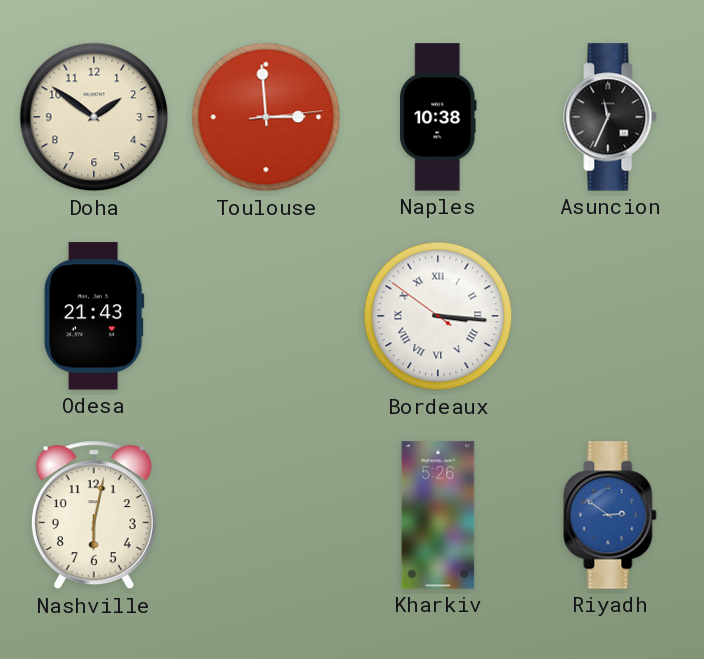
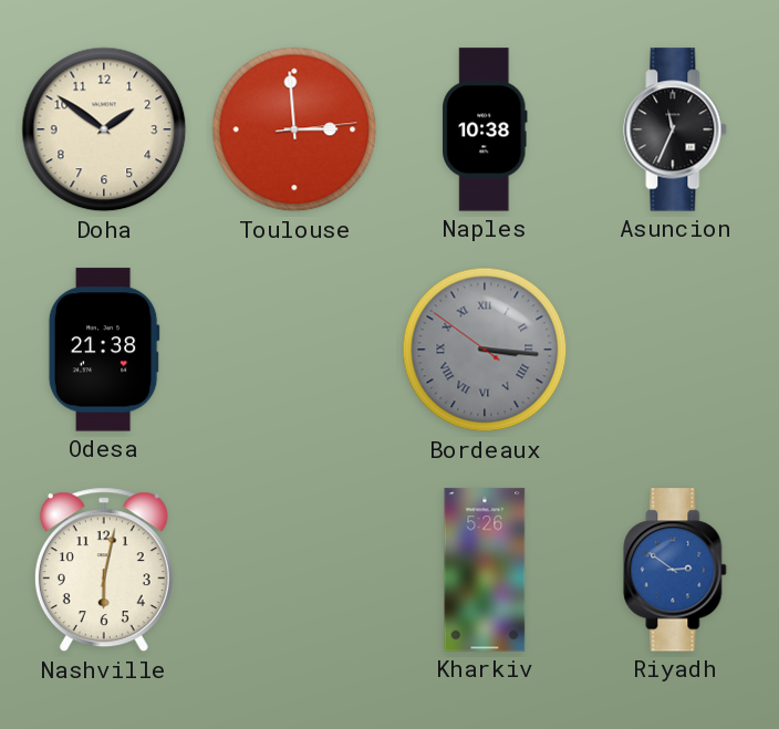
Odesa: 21:43 -> 21:38
Bordeaux dial: white -> grey
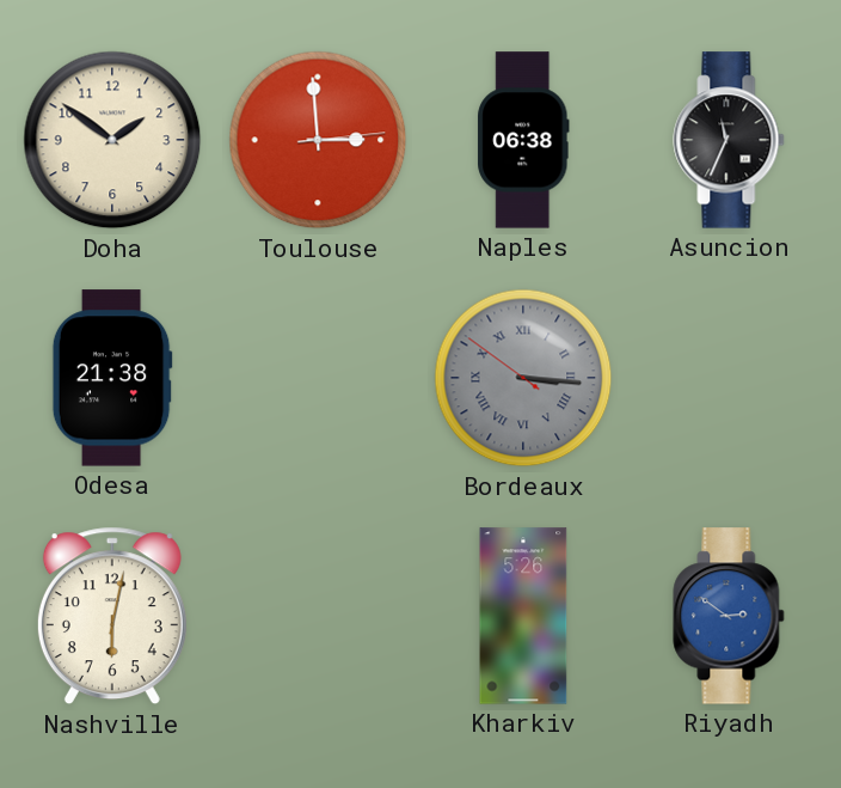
Naples: 10:38 -> 06:38
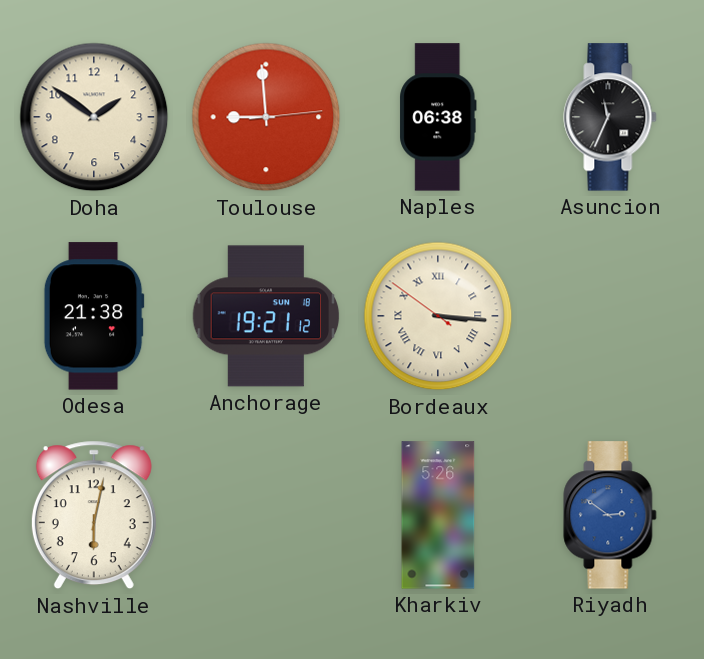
Toulouse: 2:59 -> 8:59
Anchorage: none -> 19:21
Bordeaux dial: grey -> cream
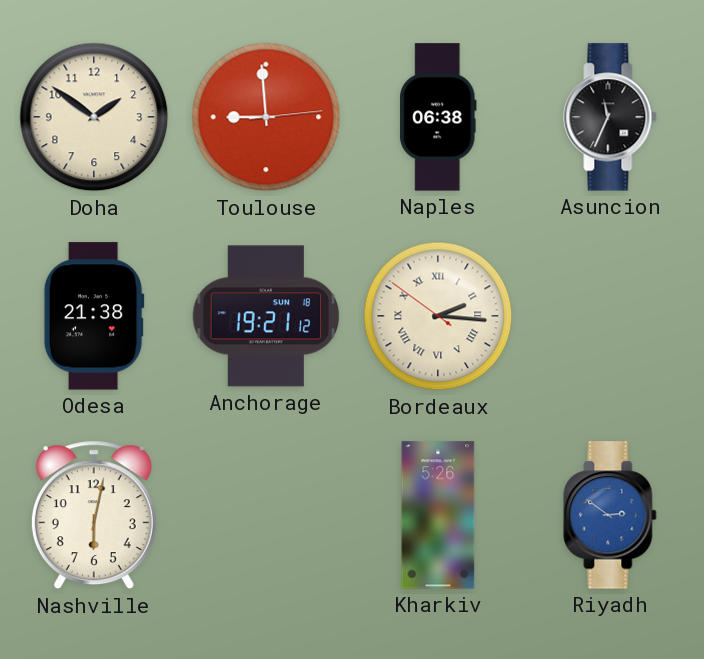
Bordeaux: 3:15 -> 2:15
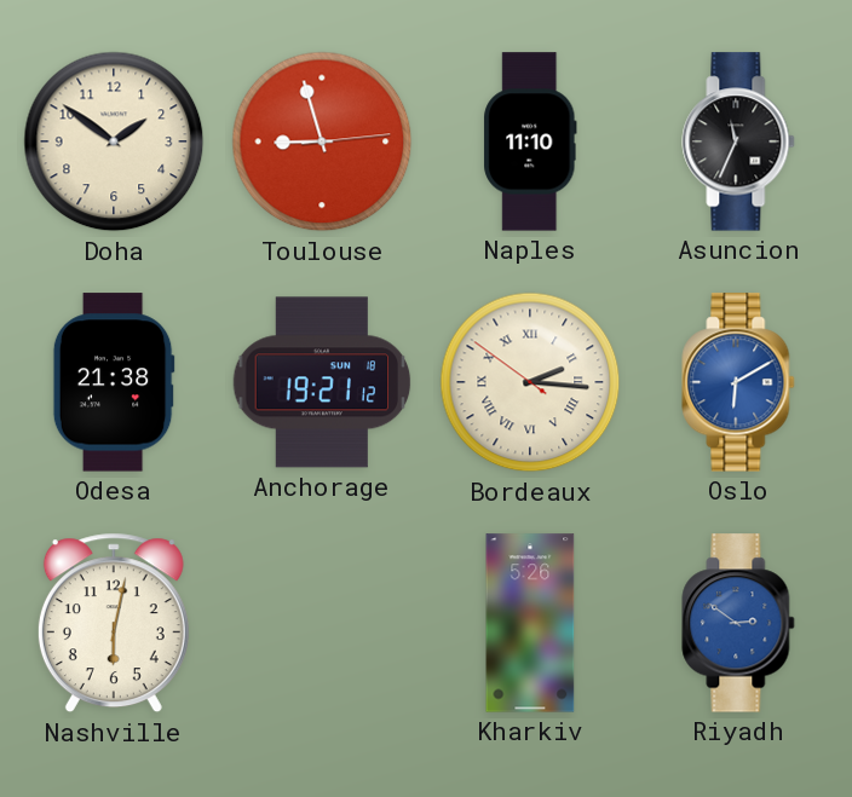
Toulouse: 8:59 -> 8:57
Naples: 06:38 -> 11:10
Oslo: none -> 6:10
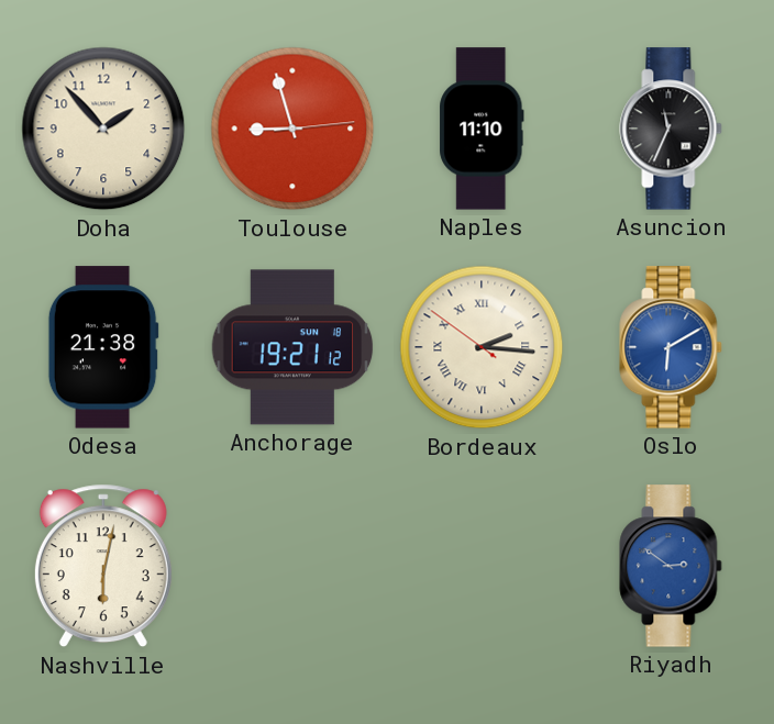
Doha: 1:51 -> 1:53
Kharkiv: 5:26 -> none
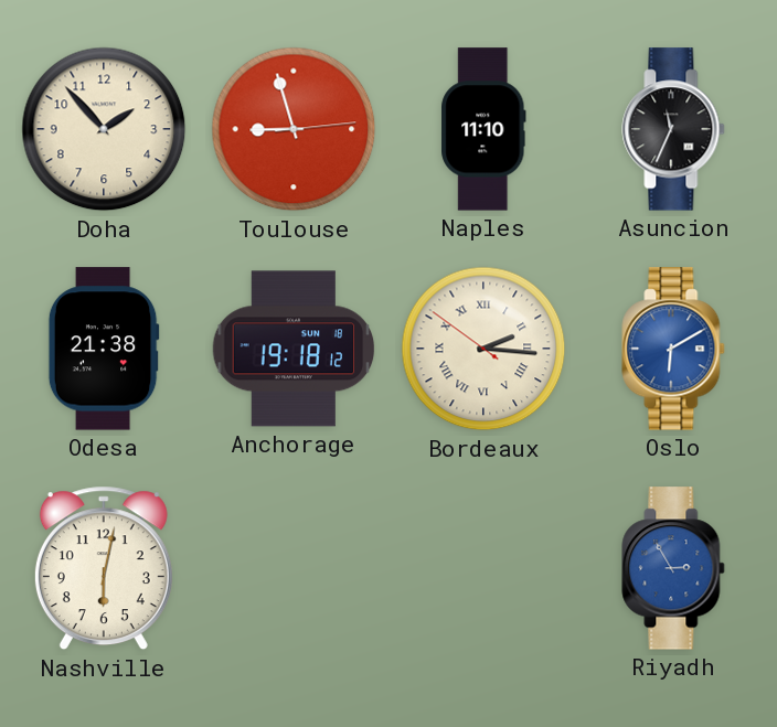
Anchorage: 19:21 -> 19:18
Riyadh: 2:51 -> 2:55
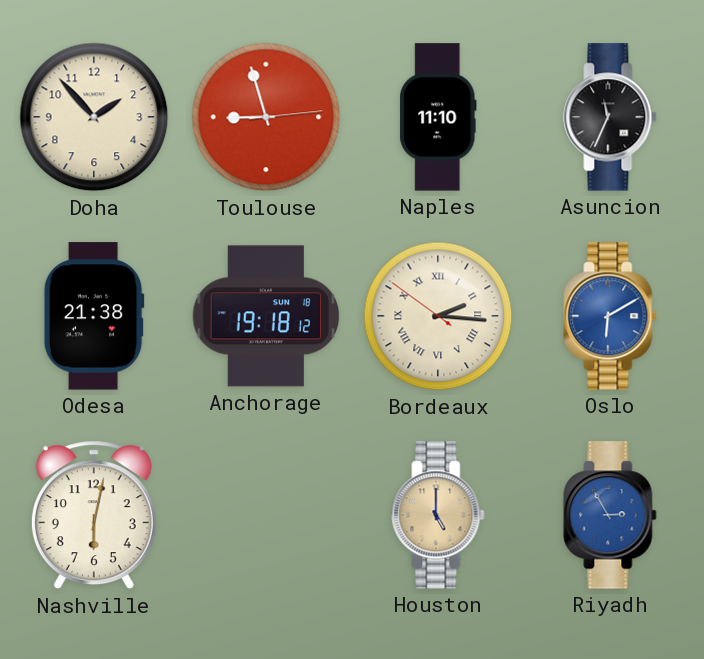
Houston: none -> 5:00
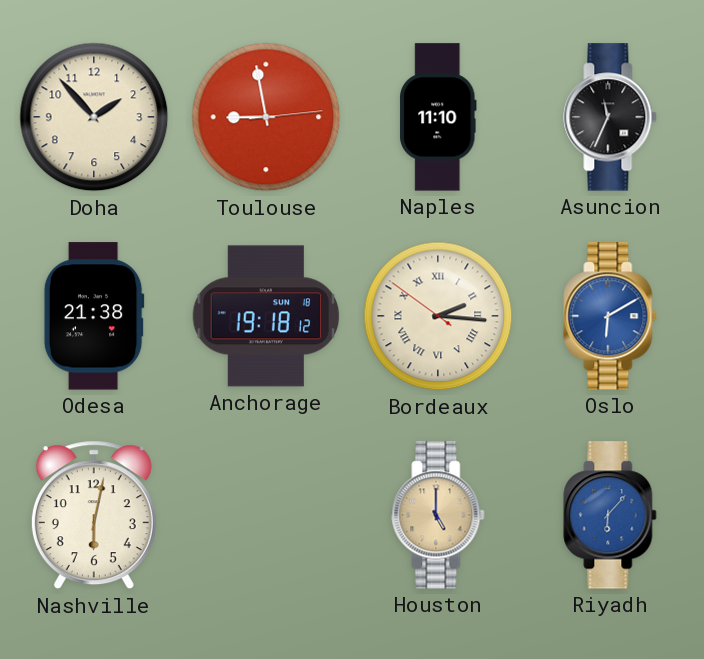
Toulouse: 8:57 -> 8:58
Riyadh: 2:55 -> 6:07
